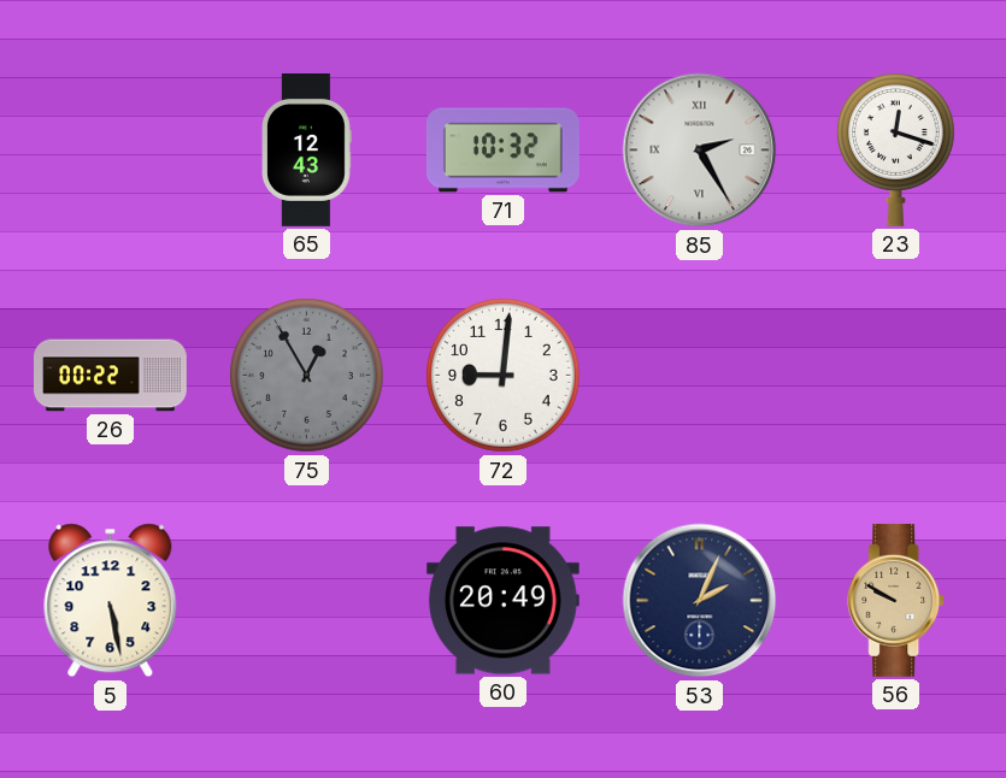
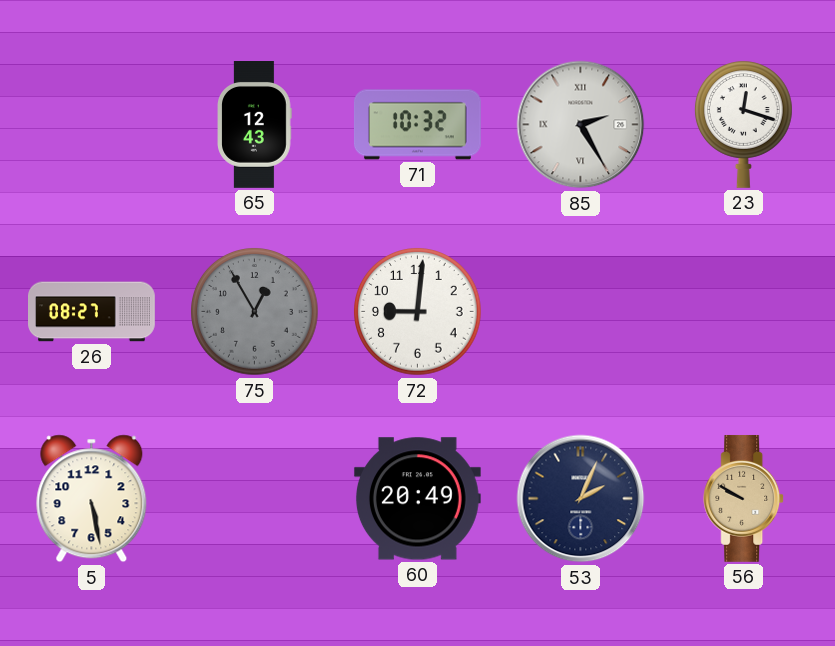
26: 00:22 -> 08:27
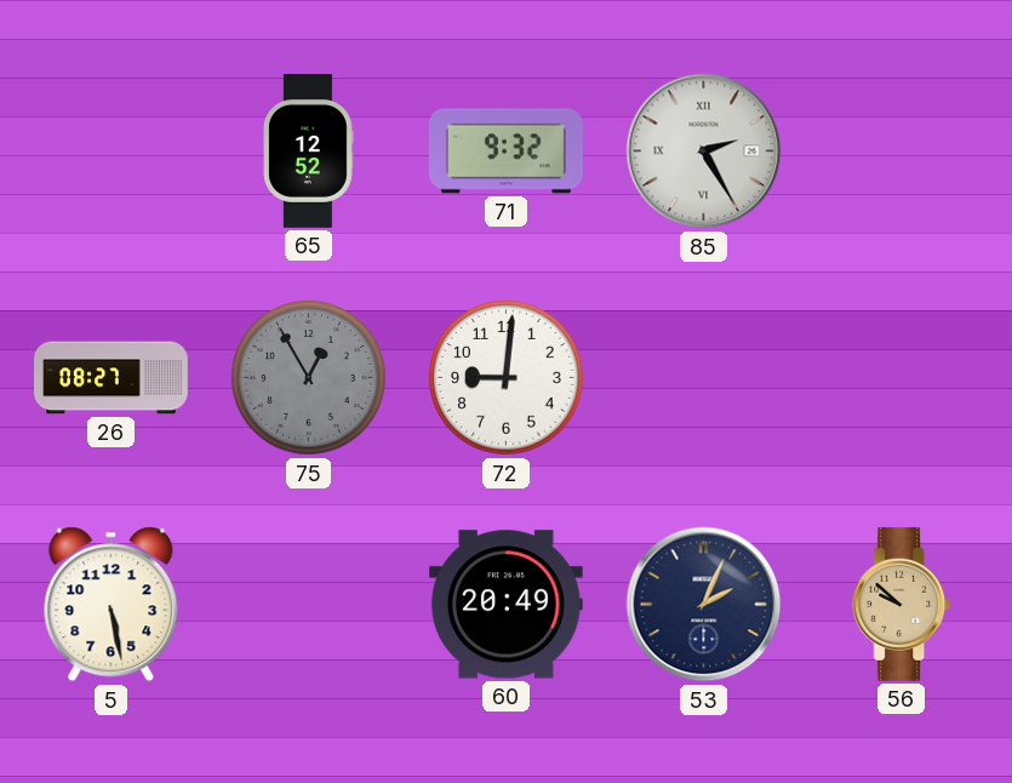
65: 12:43 -> 12:52
71: 10:32 -> 9:32
23: 12:18 -> none
56: 9:50 -> 9:52
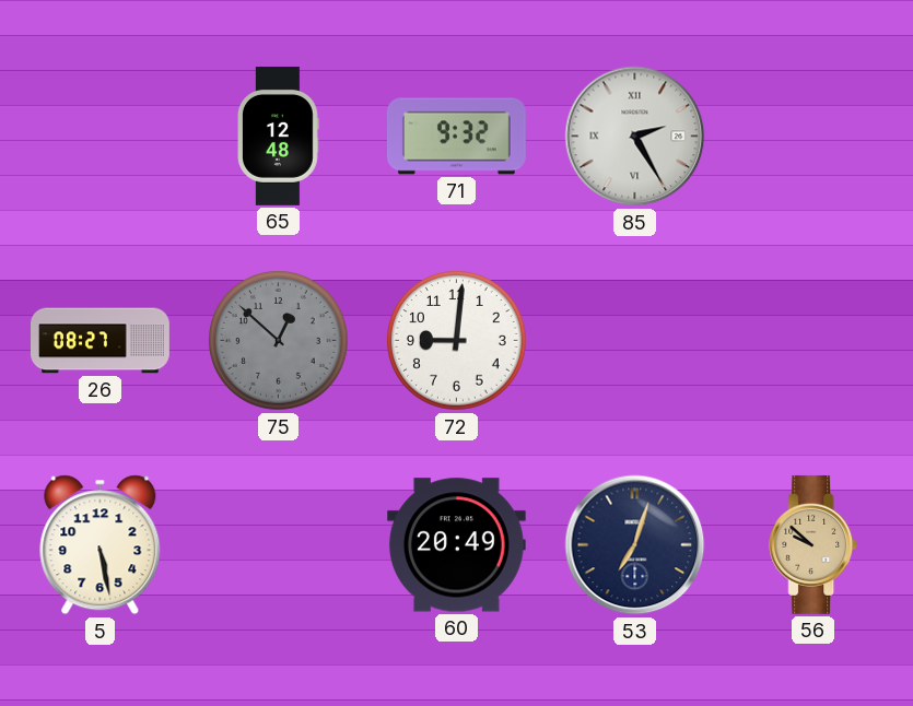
65: 12:52 -> 12:48
75: 12:55 -> 12:52
53: 2:04 -> 7:03
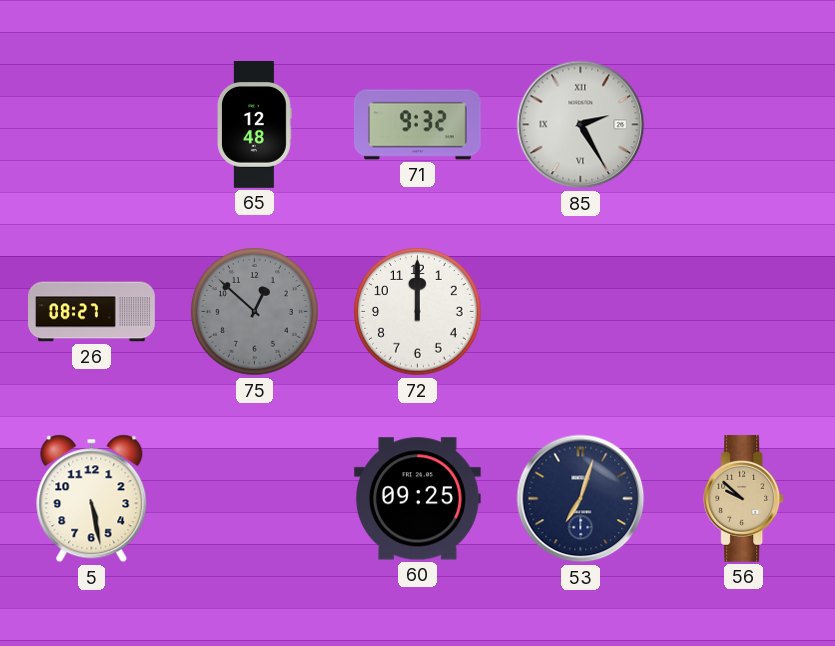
72: 9:01 -> 12:00
60: 20:49 -> 09:25
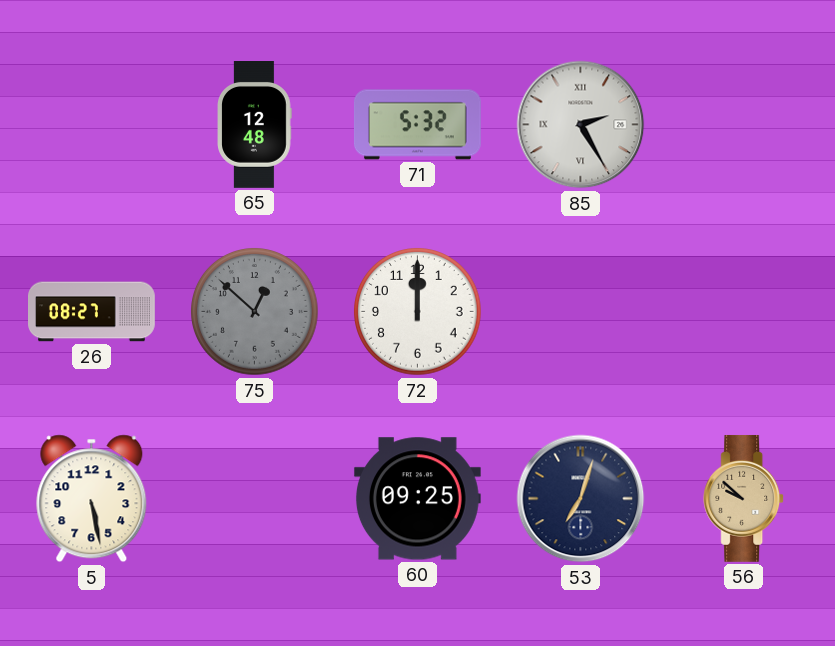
71: 9:32 -> 5:32
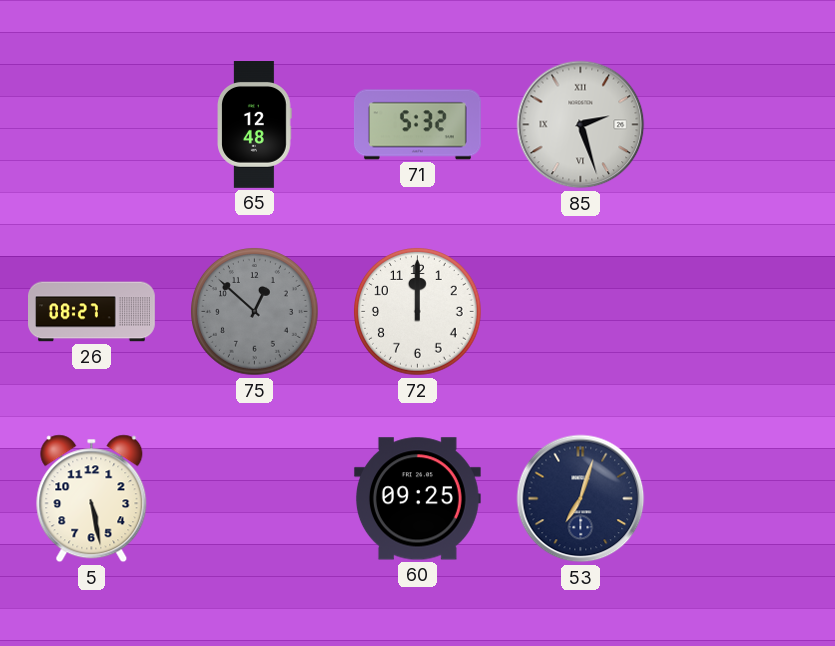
85: 2:25 -> 2:27
56: 9:52 -> none
